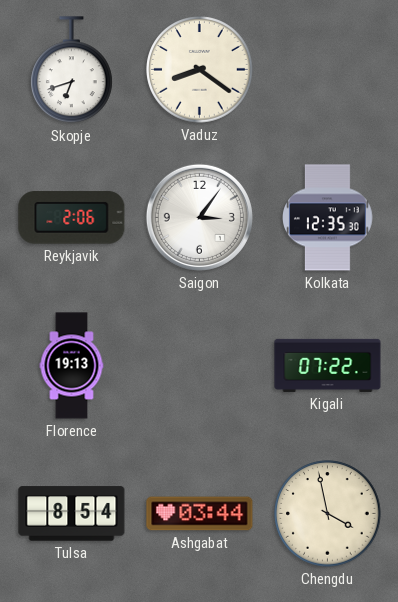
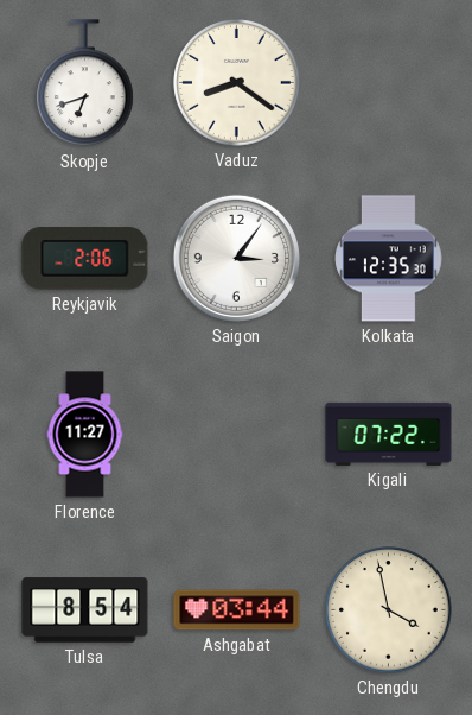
Florence: 19:13 -> 11:27
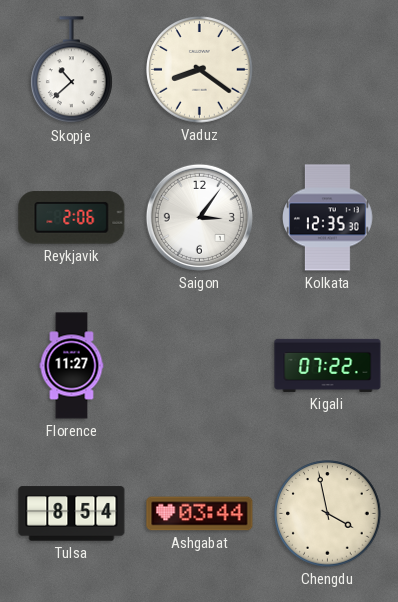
Skopje: 6:42 -> 10:38
